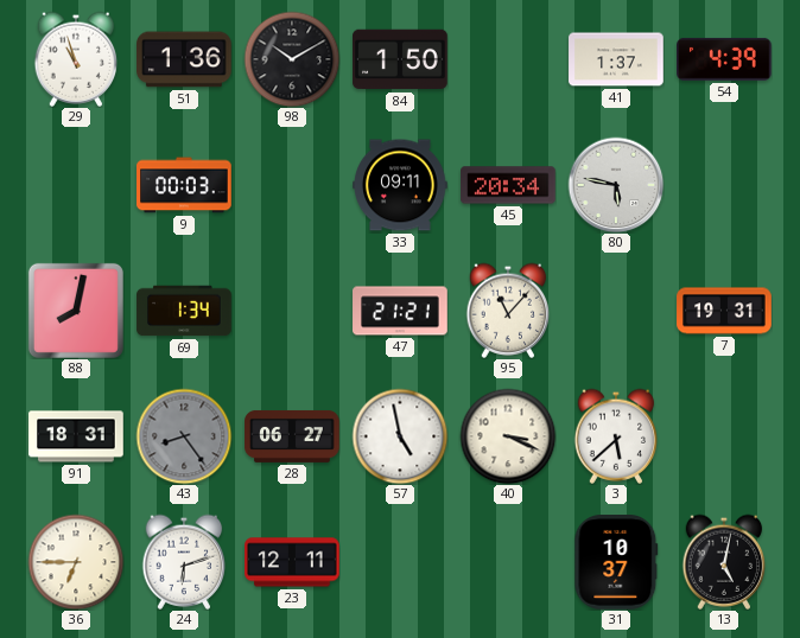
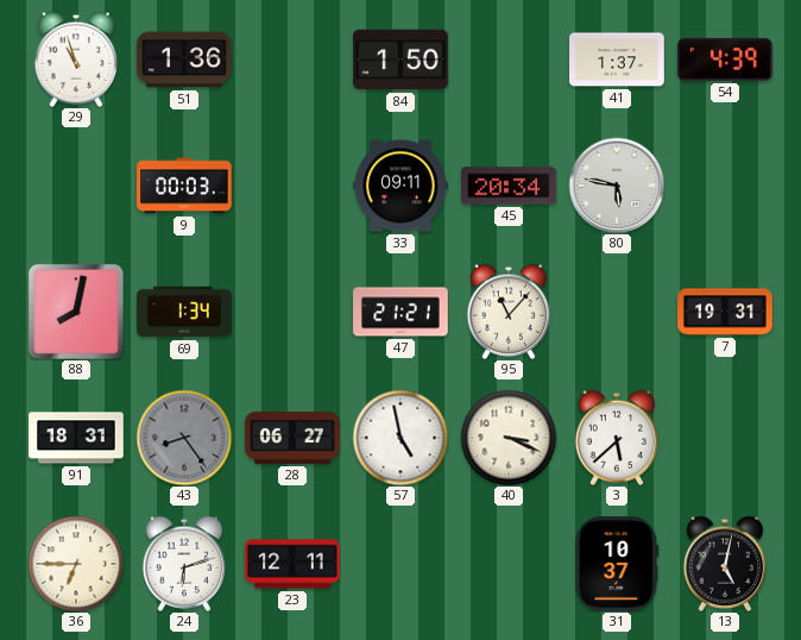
98: 10:10 -> none
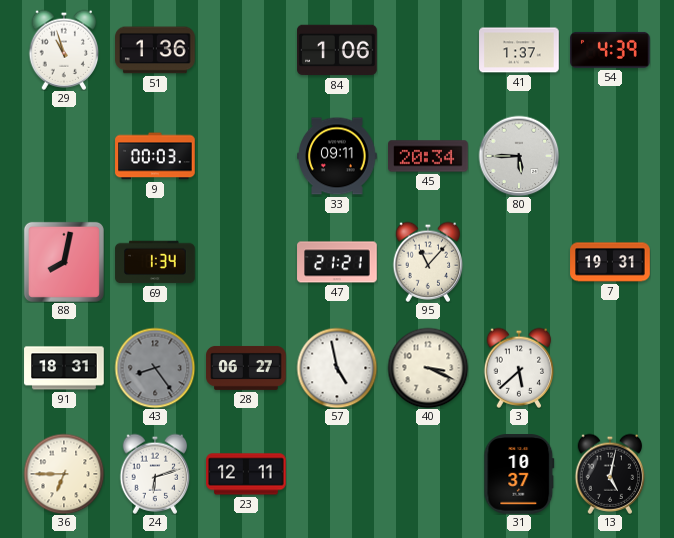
84: 1:50 -> 1:06
80: 5:47 -> 5:45
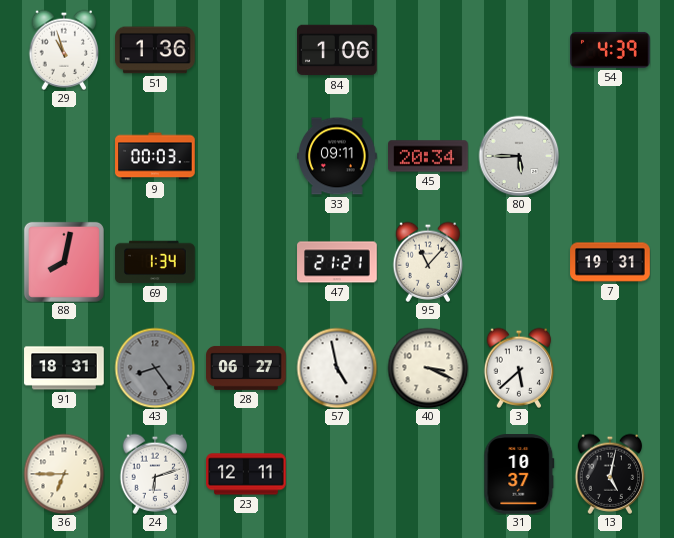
41: 1:37 -> none
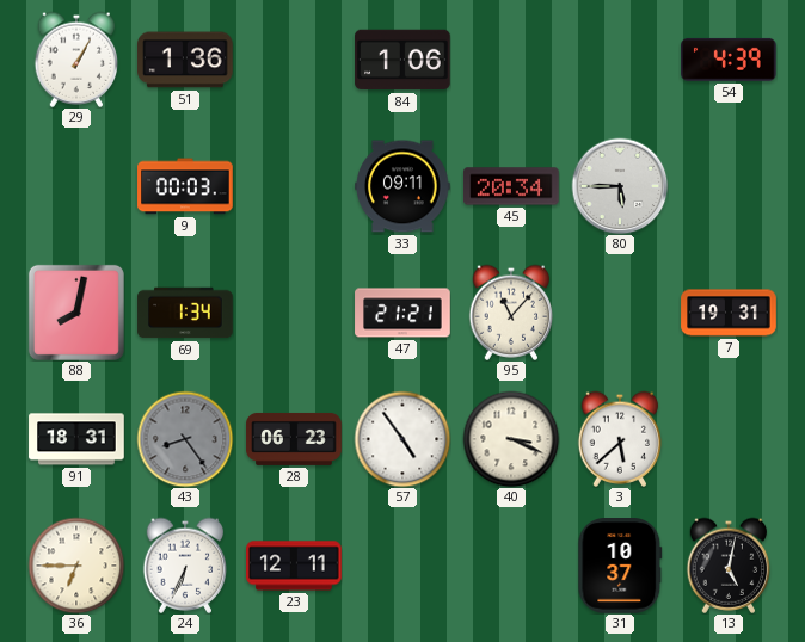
29: 10:57 -> 1:05
28: 06:27 -> 06:23
57: 4:58 -> 4:54
24: 6:12 -> 6:34
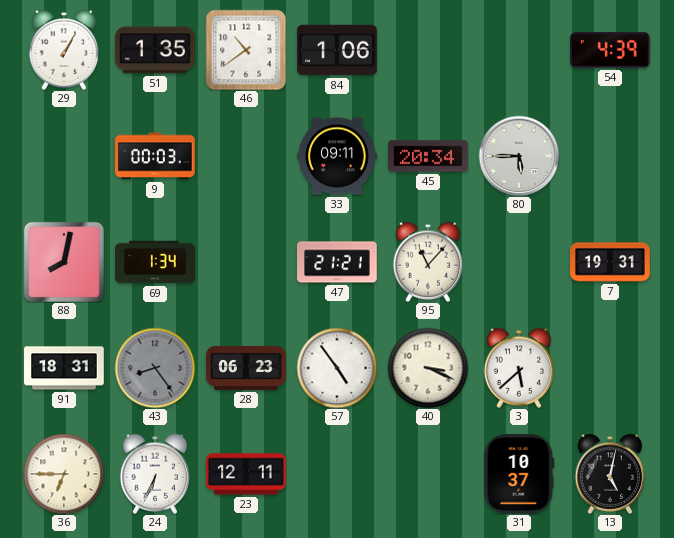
51: 1:36 -> 1:35
46: none -> 10:39
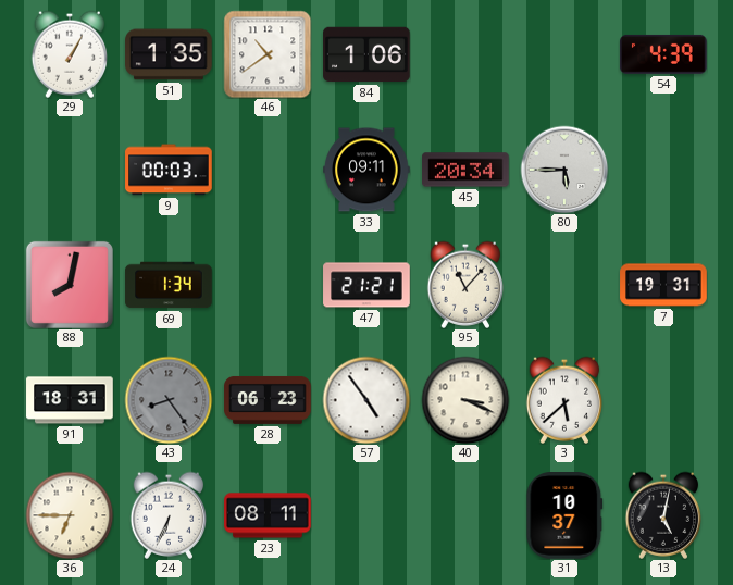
23: 12:11 -> 08:11
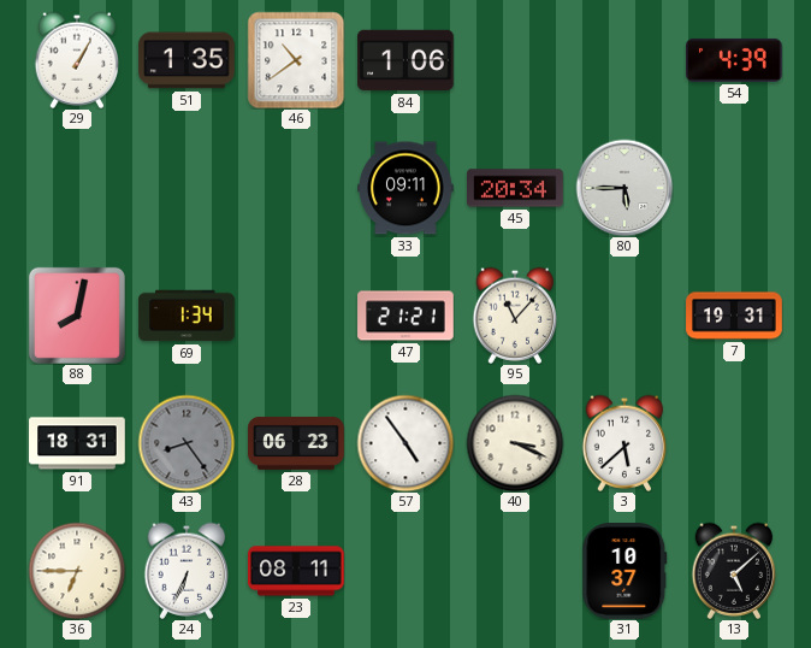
9: 00:03 -> none
13: 5:02 -> 5:08
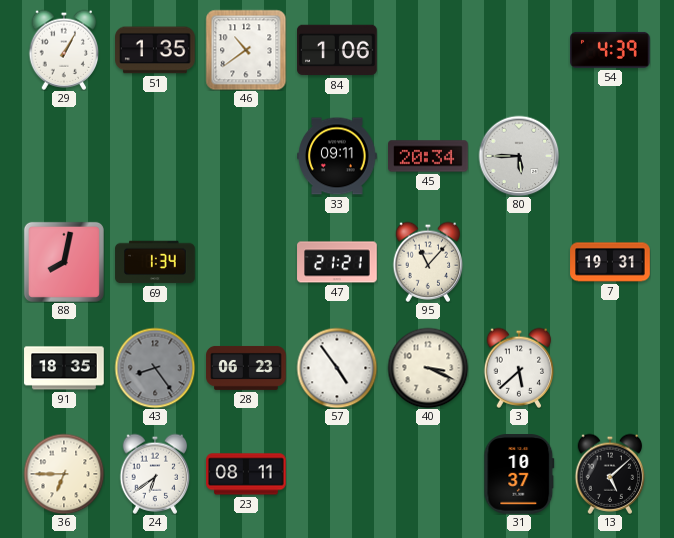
91: 18:31 -> 18:35
24: 6:34 -> 6:39
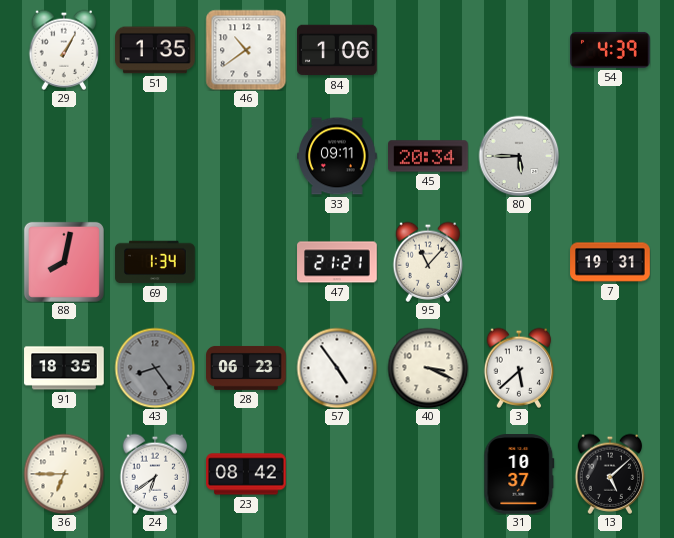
23: 08:11 -> 08:42
